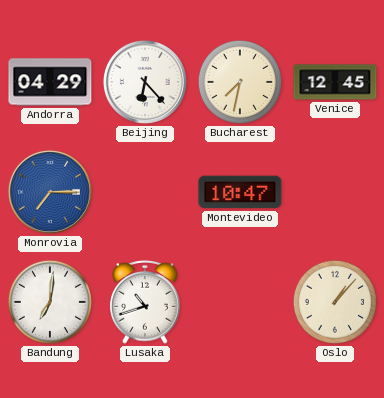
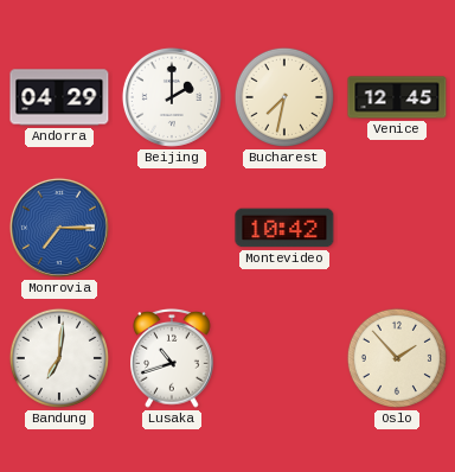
Beijing: 6:23 -> 2:00
Montevideo: 10:47 -> 10:42
Oslo: 1:07 -> 1:53
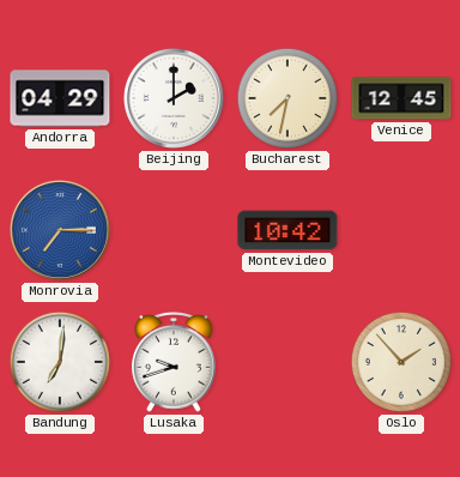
Lusaka: 10:42 -> 9:42
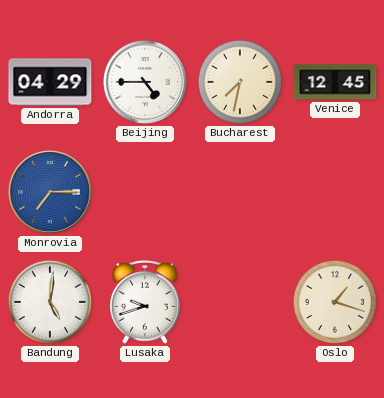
Beijing: 2:00 -> 4:45
Montevideo: 10:42 -> none
Bandung: 7:01 -> 5:01
Oslo: 1:53 -> 1:18
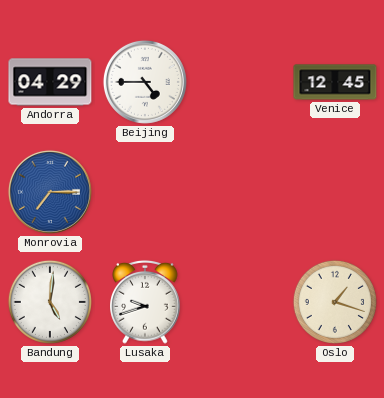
Bucharest: 7:32 -> none
